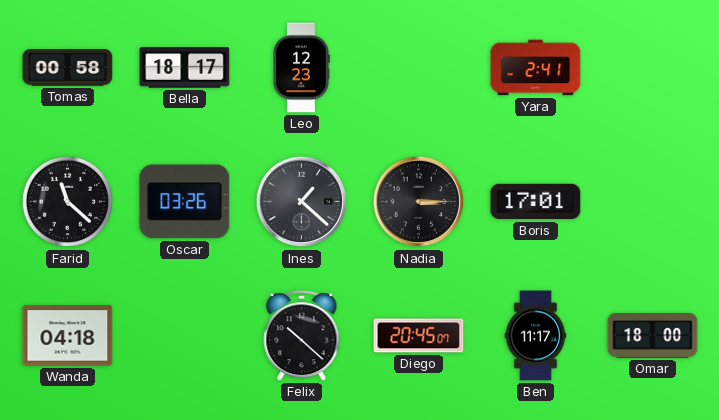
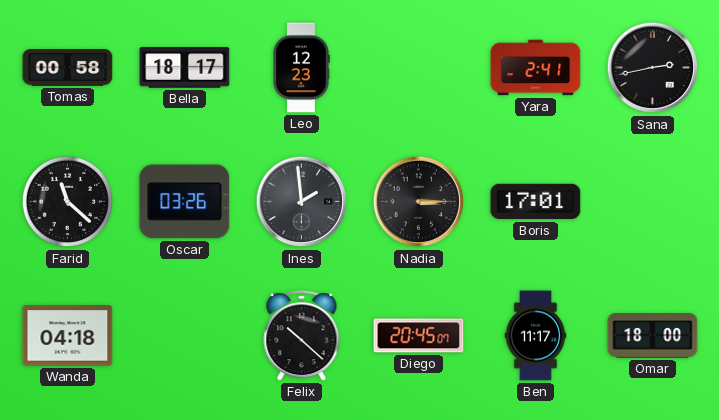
Sana: none -> 2:43
Ines: 1:22 -> 1:59
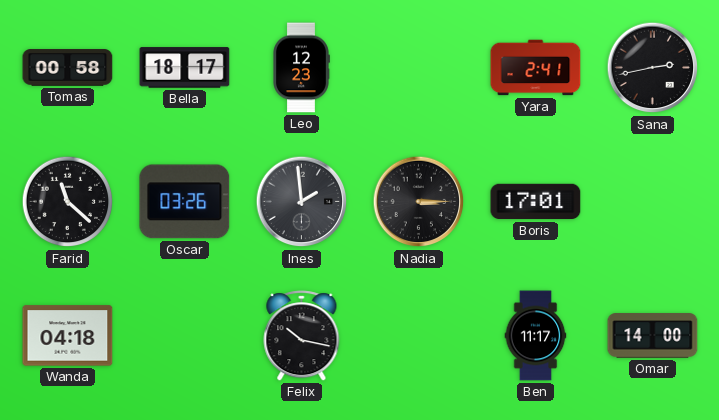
Felix: 10:22 -> 10:17
Diego: 20:45 -> none
Omar: 18:00 -> 14:00
